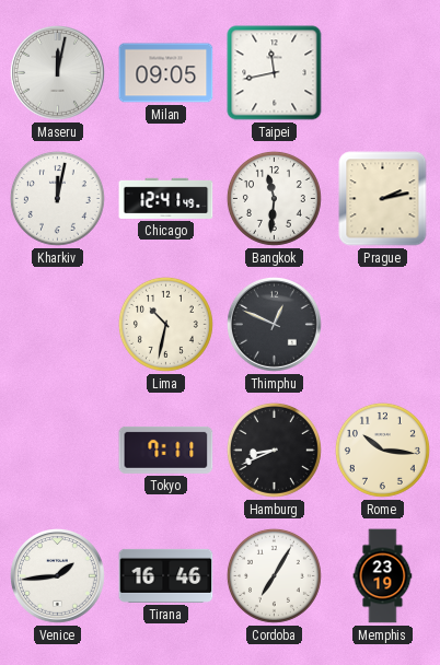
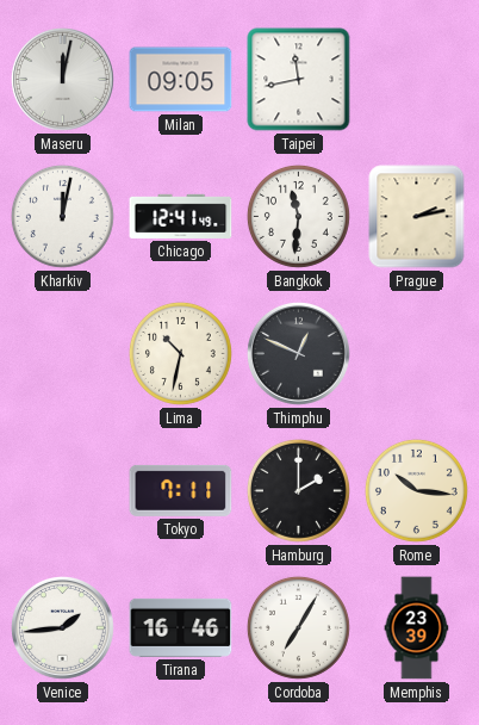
Hamburg: 8:41 -> 2:00
Memphis: 23:19 -> 23:39
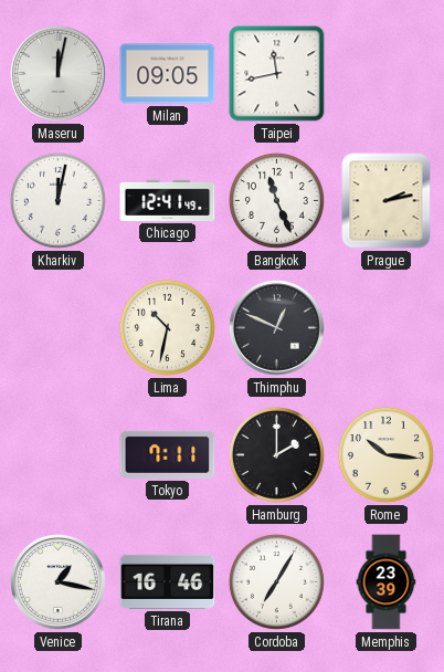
Bangkok: 11:31 -> 11:26
Venice: 1:44 -> 1:17
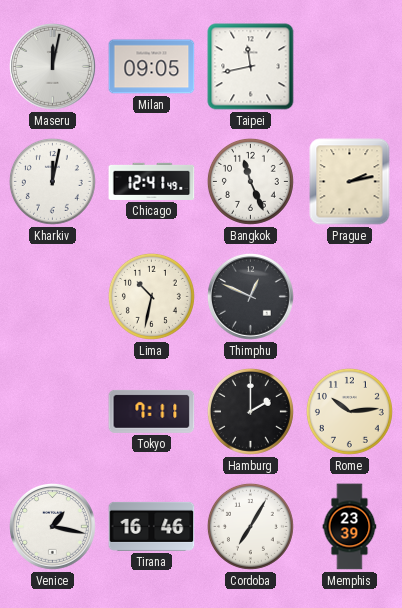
Rome: 10:16 -> 10:14
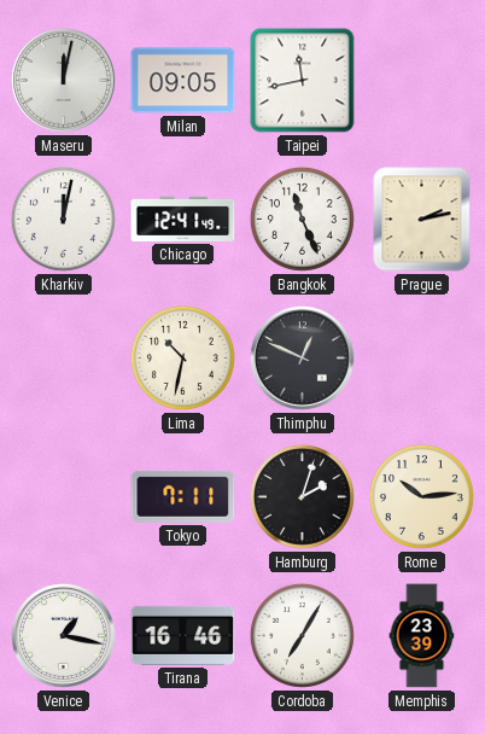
Hamburg: 2:00 -> 2:03
